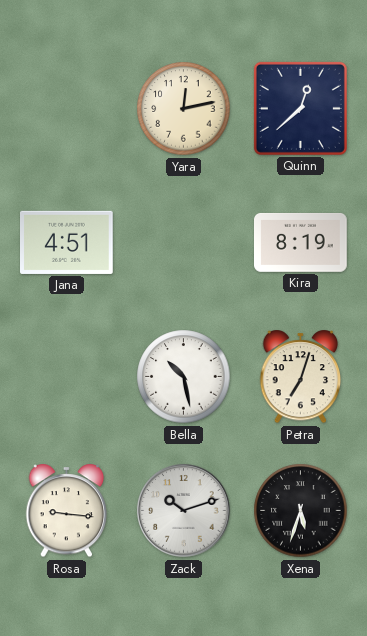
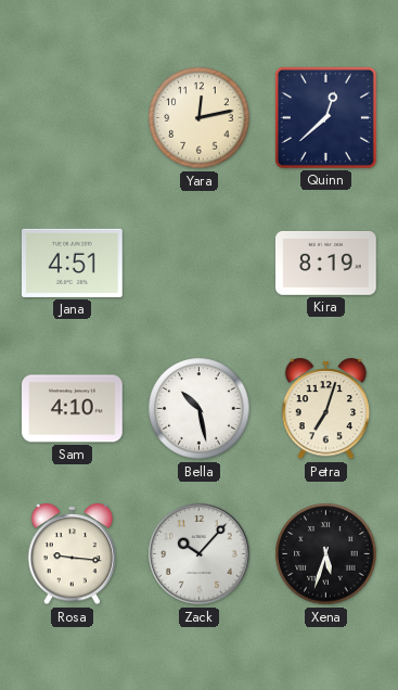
Sam: none -> 4:10
Zack: 10:12 -> 10:07
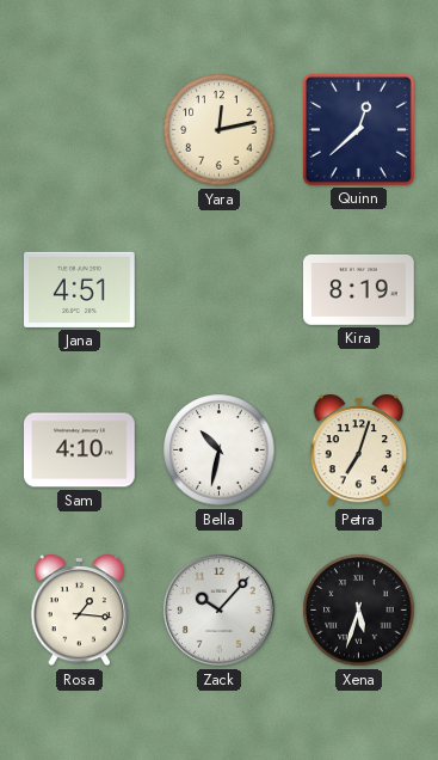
Bella: 10:28 -> 10:32
Rosa: 9:16 -> 1:16
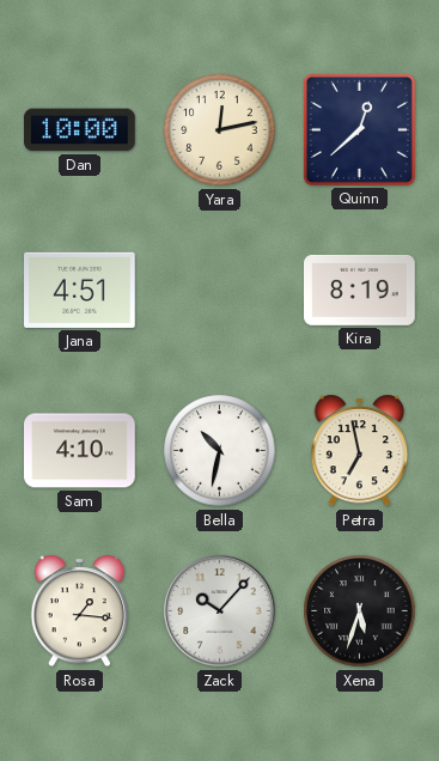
Dan: none -> 10:00
Petra: 7:03 -> 6:58
